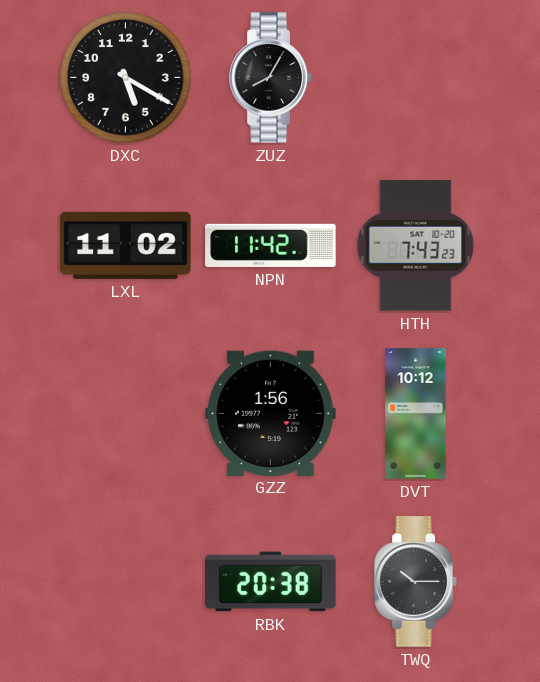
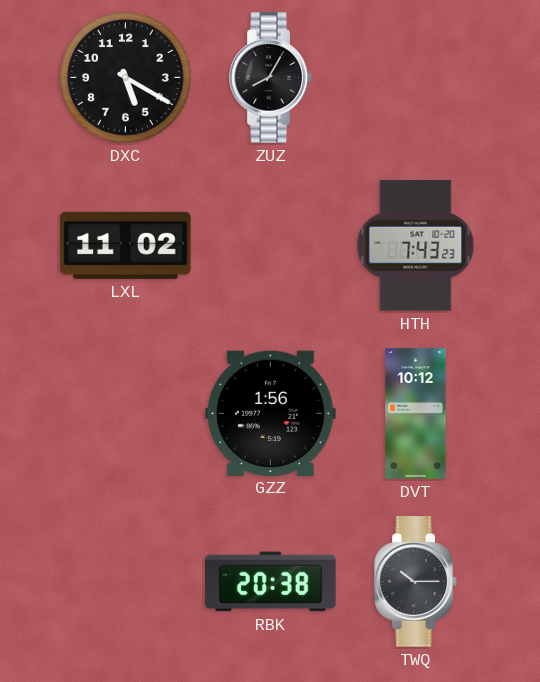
NPN: 11:42 -> none
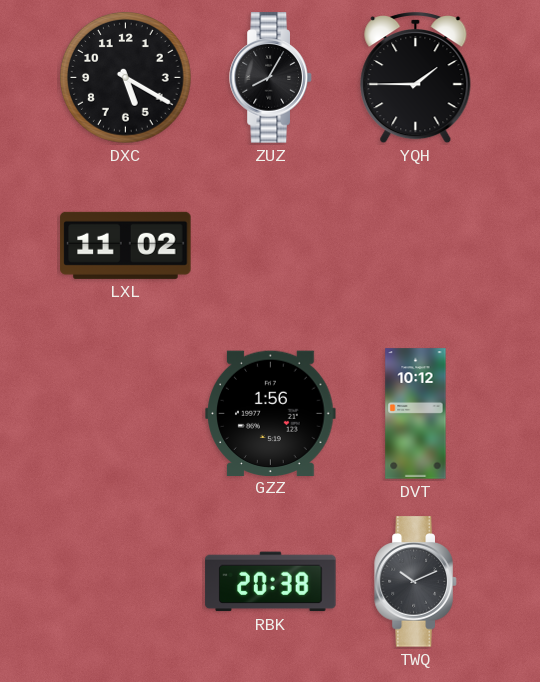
YQH: none -> 1:45
HTH: 7:43 -> none
TWQ: 10:15 -> 10:11
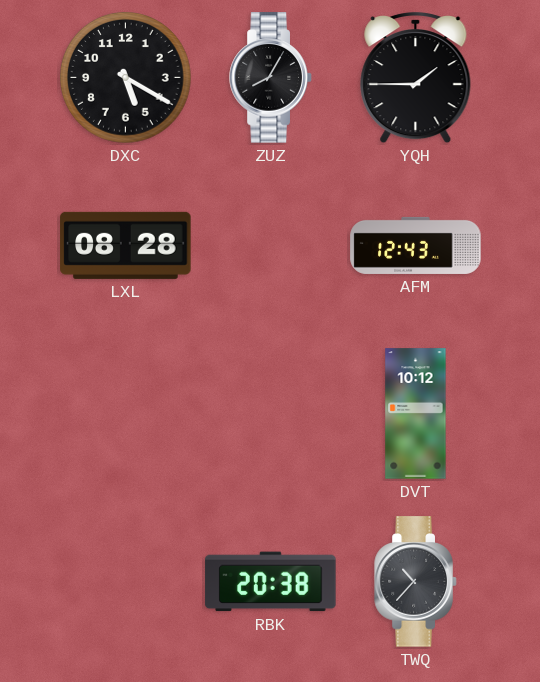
LXL: 11:02 -> 08:28
AFM: none -> 12:43
GZZ: 1:56 -> none
TWQ: 10:11 -> 10:37
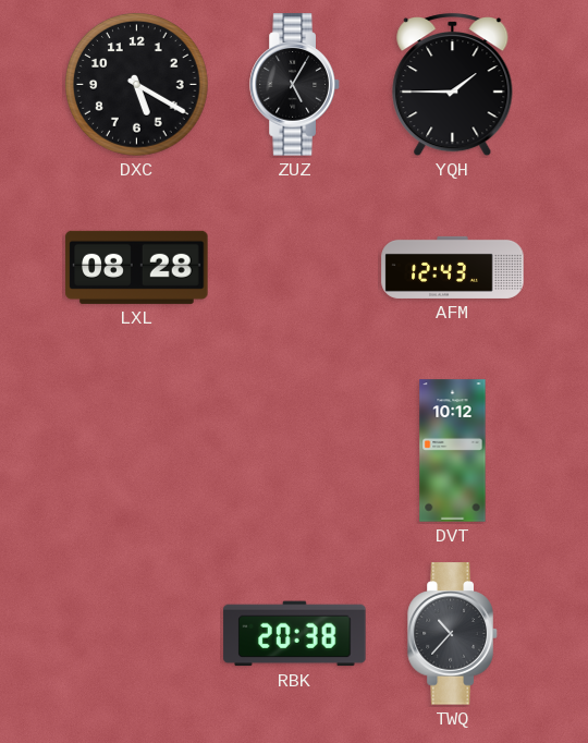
ZUZ: 8:05 -> 5:05
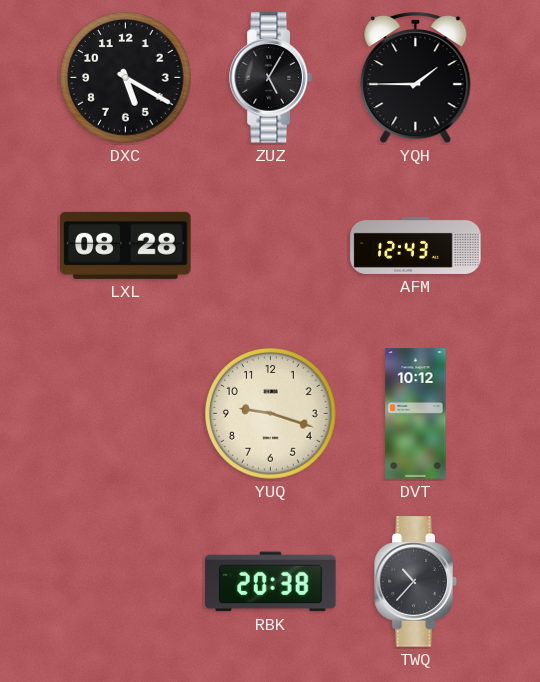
YUQ: none -> 9:18
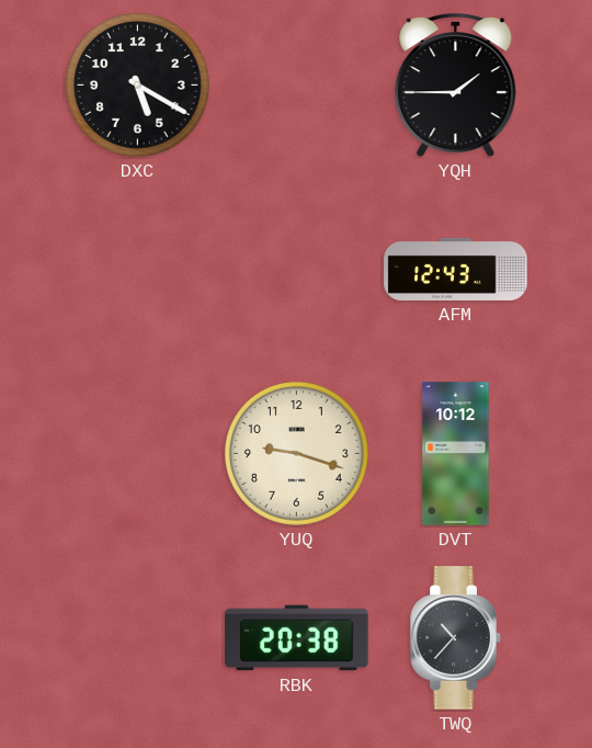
ZUZ: 5:05 -> none
LXL: 08:28 -> none
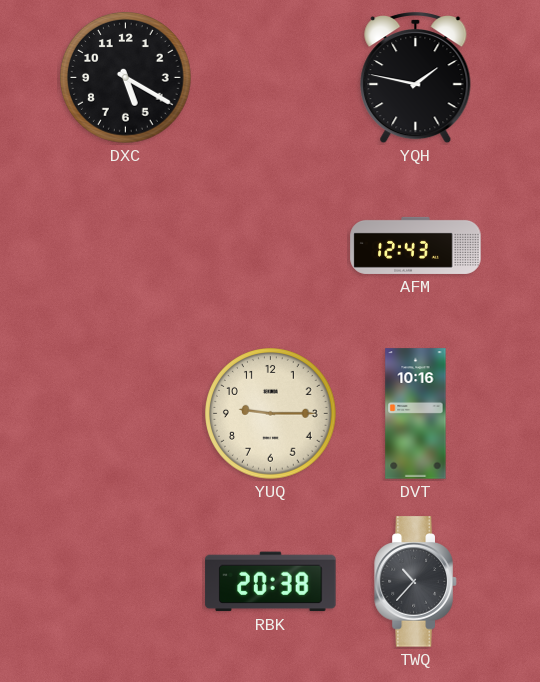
YQH: 1:45 -> 1:47
YUQ: 9:18 -> 9:15
DVT: 10:12 -> 10:16
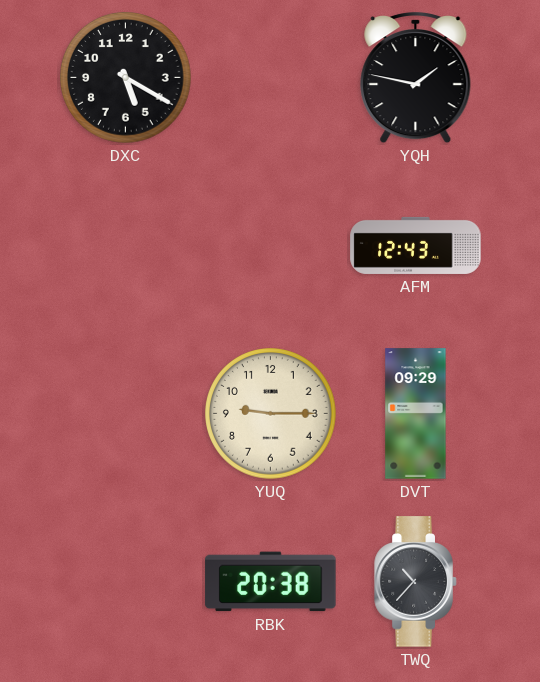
DVT: 10:16 -> 09:29
